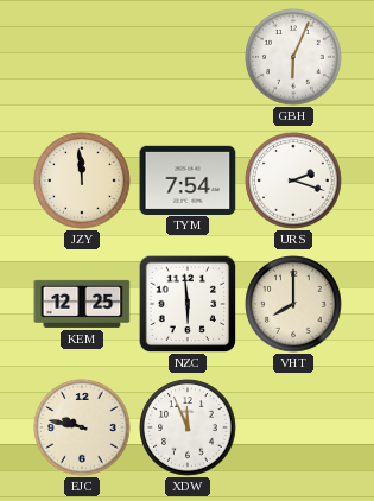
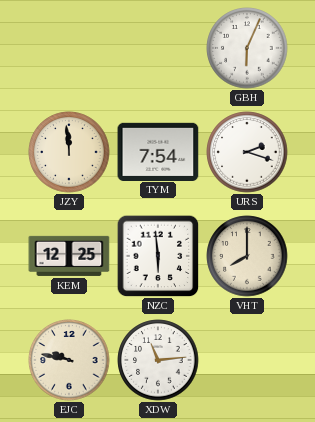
XDW: 11:56 -> 11:14
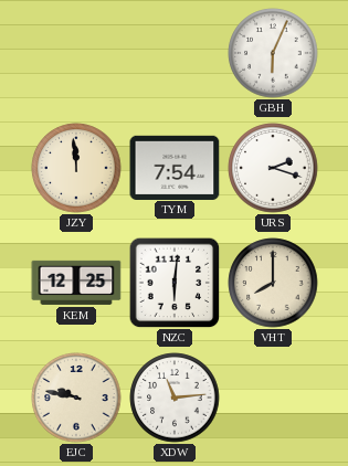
NZC: 5:59 -> 6:01
